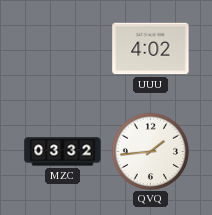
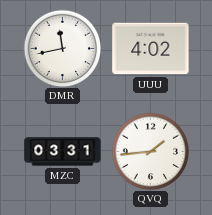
DMR: none -> 11:43
MZC: 03:32 -> 03:31
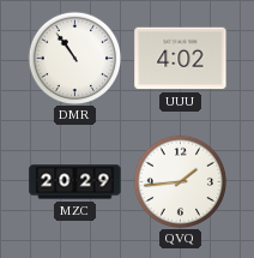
DMR: 11:43 -> 10:54
MZC: 03:31 -> 20:29
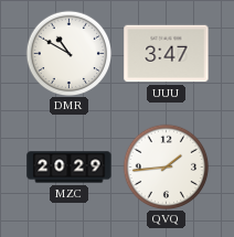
DMR: 10:54 -> 10:50
UUU: 4:02 -> 3:47
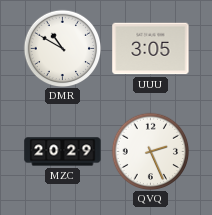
UUU: 3:47 -> 3:05
QVQ: 1:44 -> 2:26
